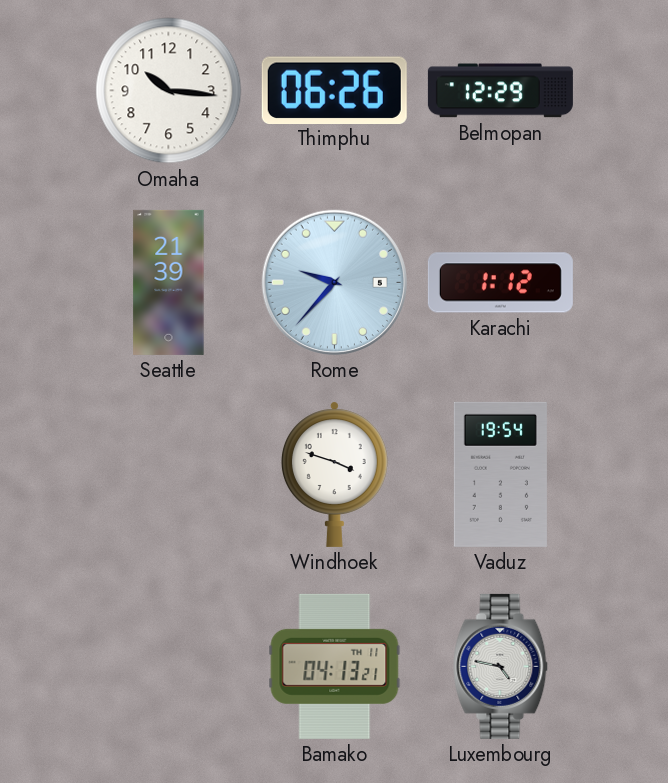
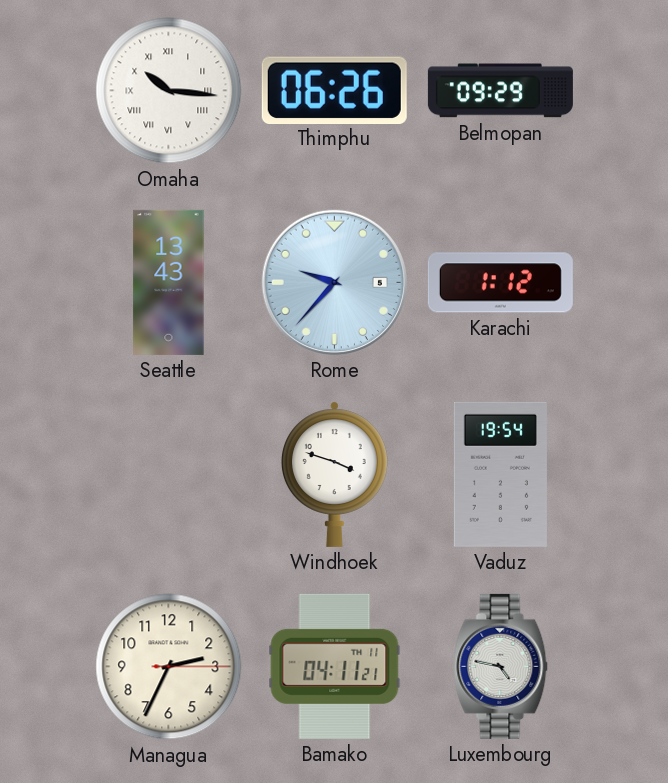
Omaha numerals: Arabic -> Roman
Belmopan: 12:29 -> 09:29
Seattle: 21:39 -> 13:43
Managua: none -> 2:34
Bamako: 04:13 -> 04:11
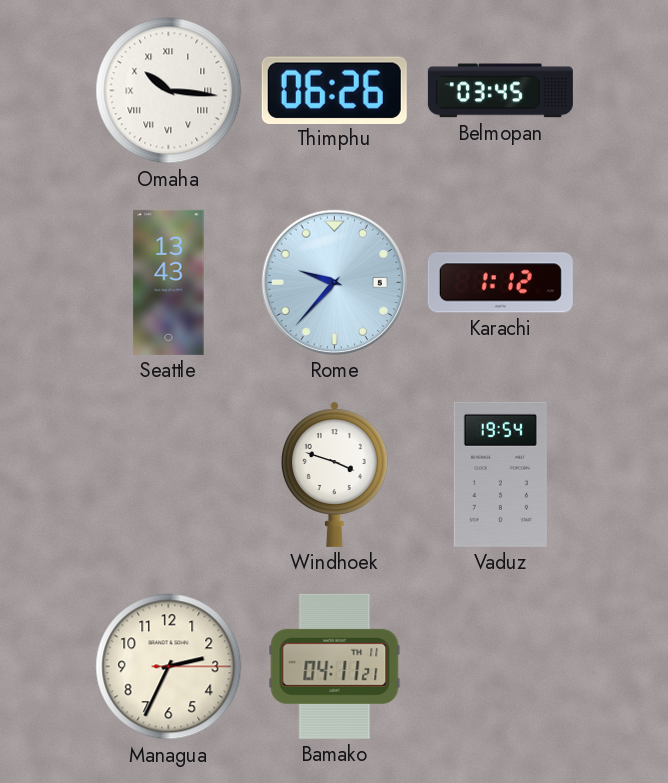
Belmopan: 09:29 -> 03:45
Luxembourg: 4:47 -> none
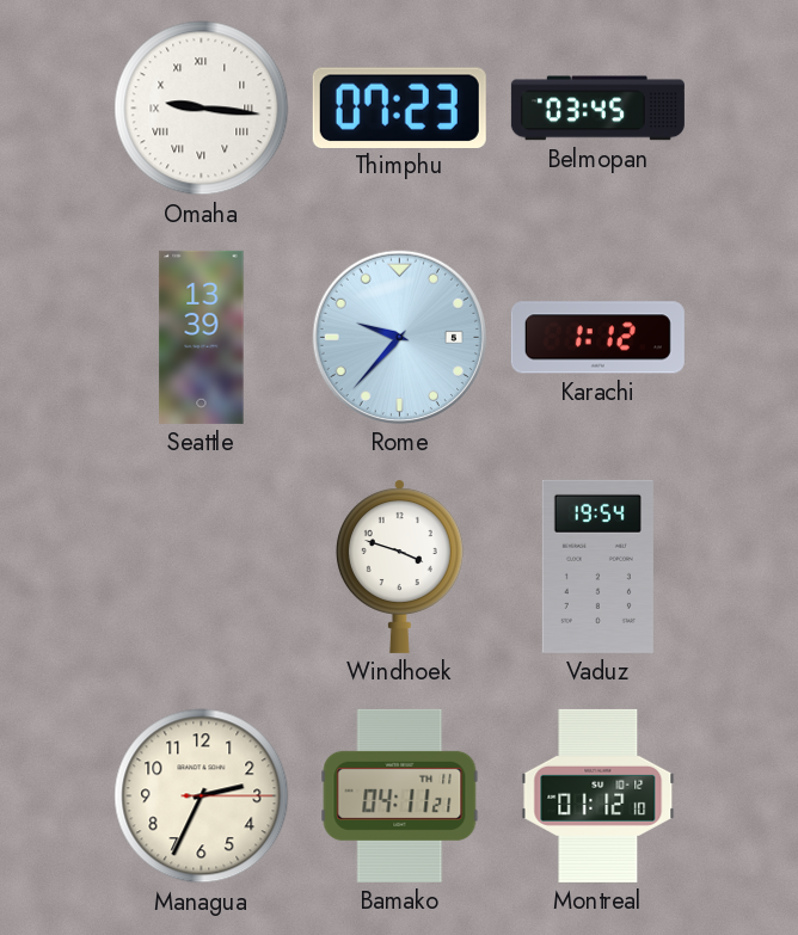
Omaha: 10:16 -> 9:16
Thimphu: 06:26 -> 07:23
Seattle: 13:43 -> 13:39
Montreal: none -> 01:12
